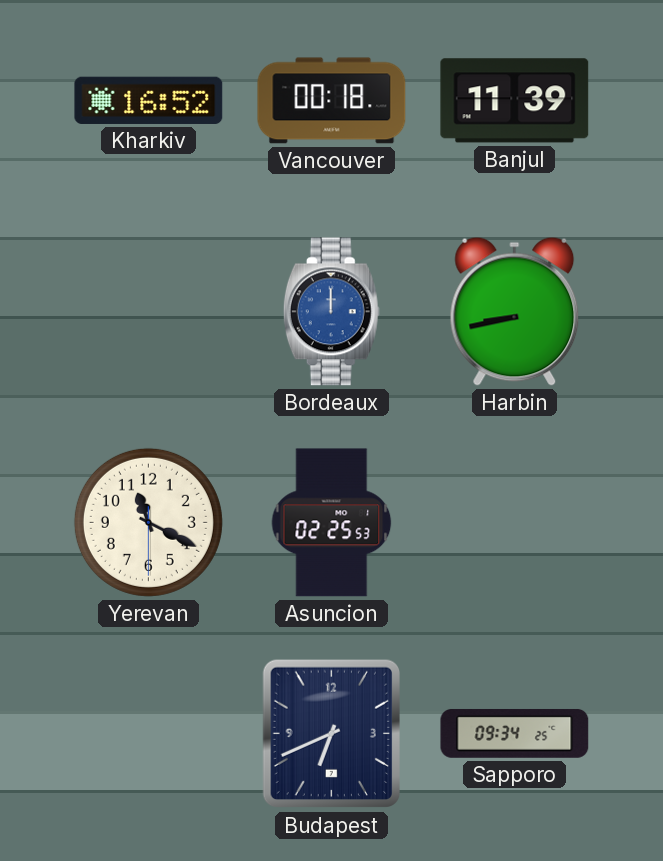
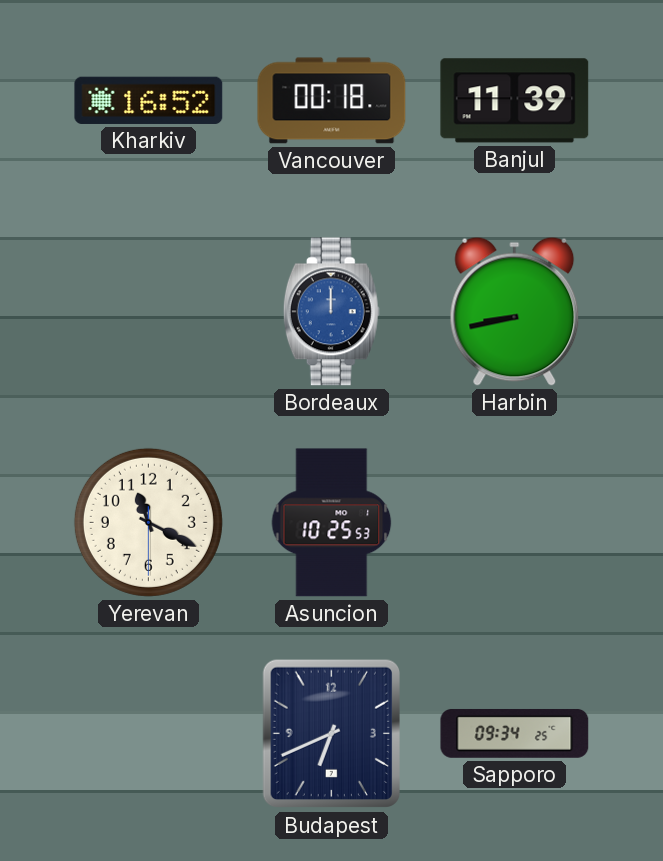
Asuncion: 02:25 -> 10:25
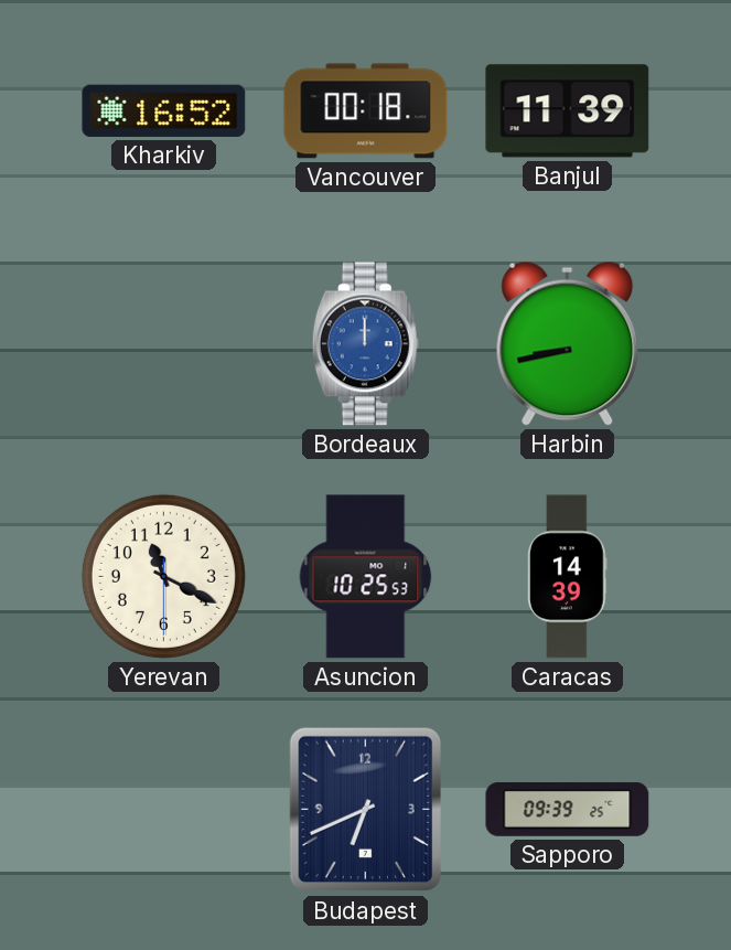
Caracas: none -> 14:39
Sapporo: 09:34 -> 09:39
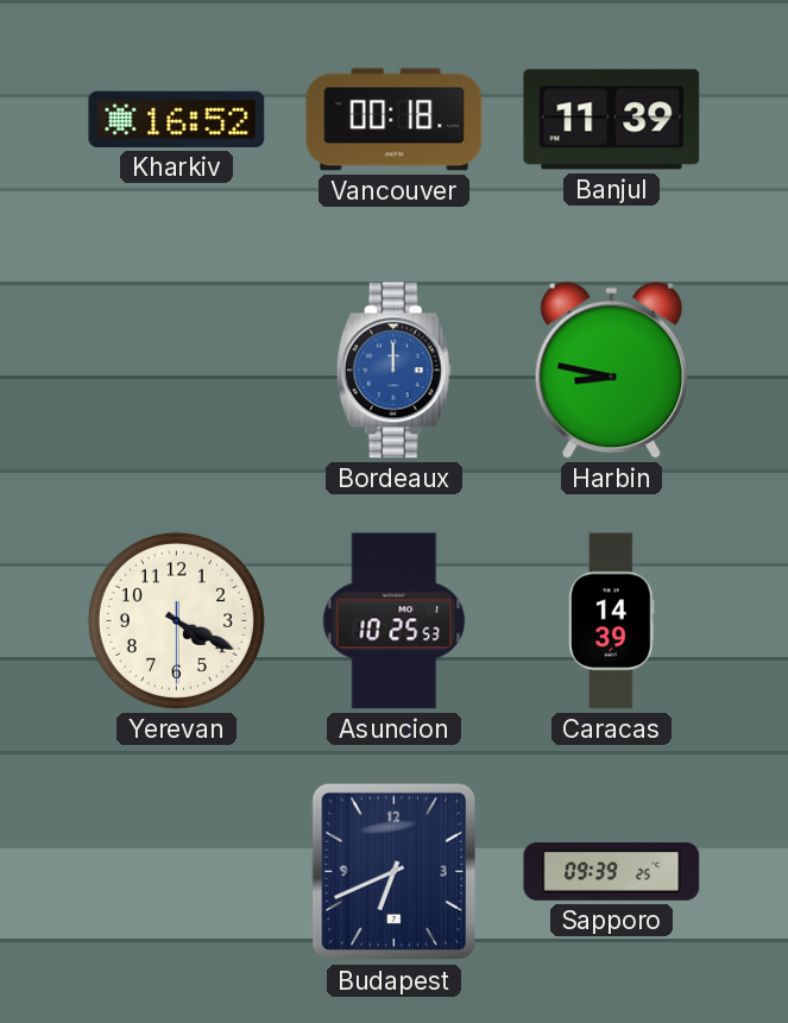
Harbin: 8:43 -> 8:47
Yerevan: 11:19 -> 4:19
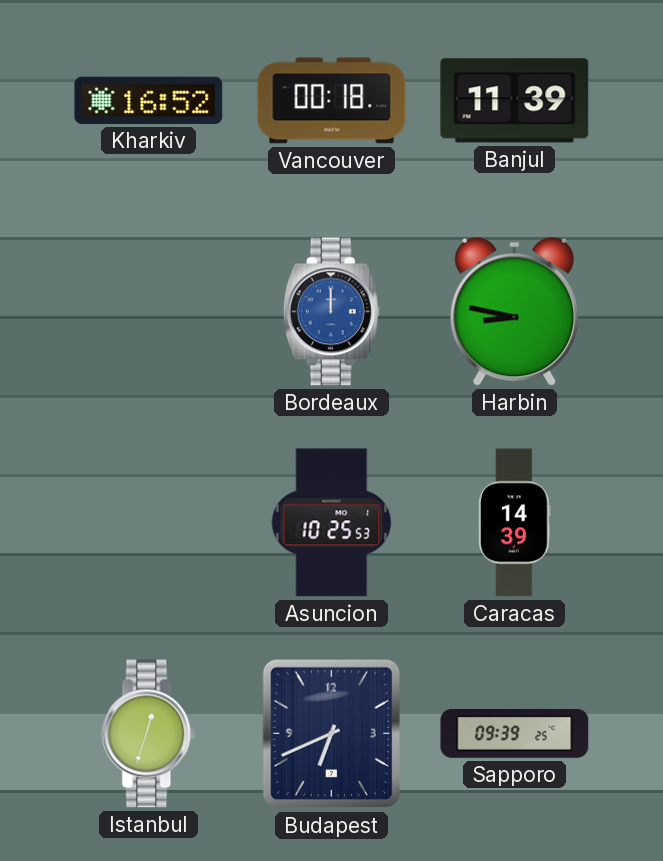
Yerevan: 4:19 -> none
Istanbul: none -> 12:33
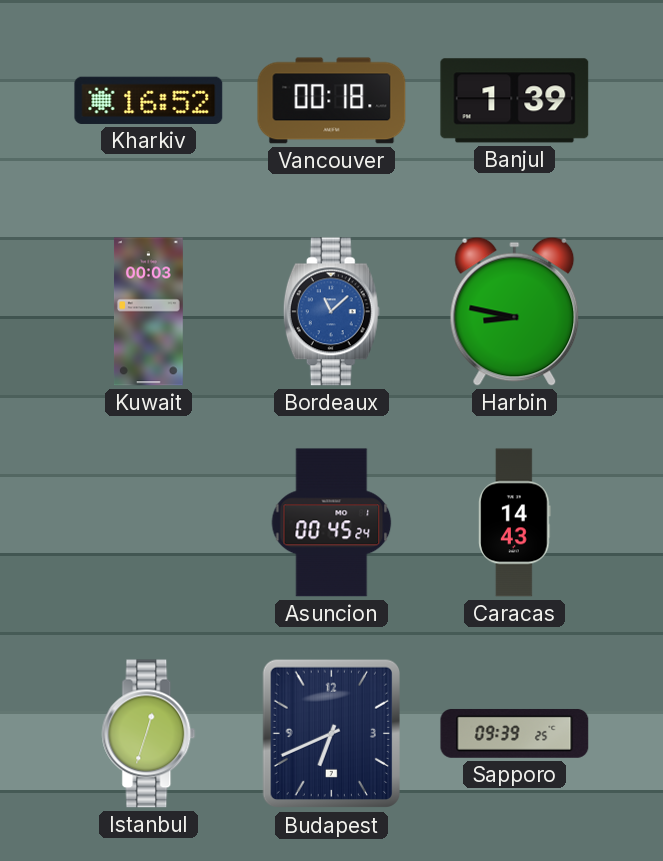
Banjul: 11:39 -> 1:39
Kuwait: none -> 00:03
Bordeaux: 12:00 -> 11:08
Asuncion: 10:25 -> 00:45
Caracas: 14:39 -> 14:43
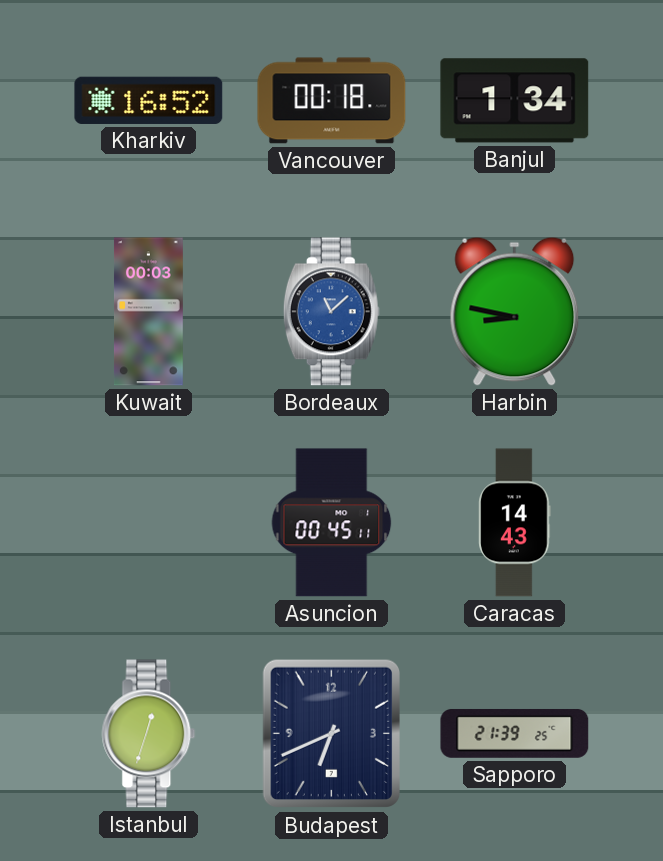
Banjul: 1:39 -> 1:34
Asuncion: 00:45:24 -> 00:45:11
Sapporo: 09:39 -> 21:39
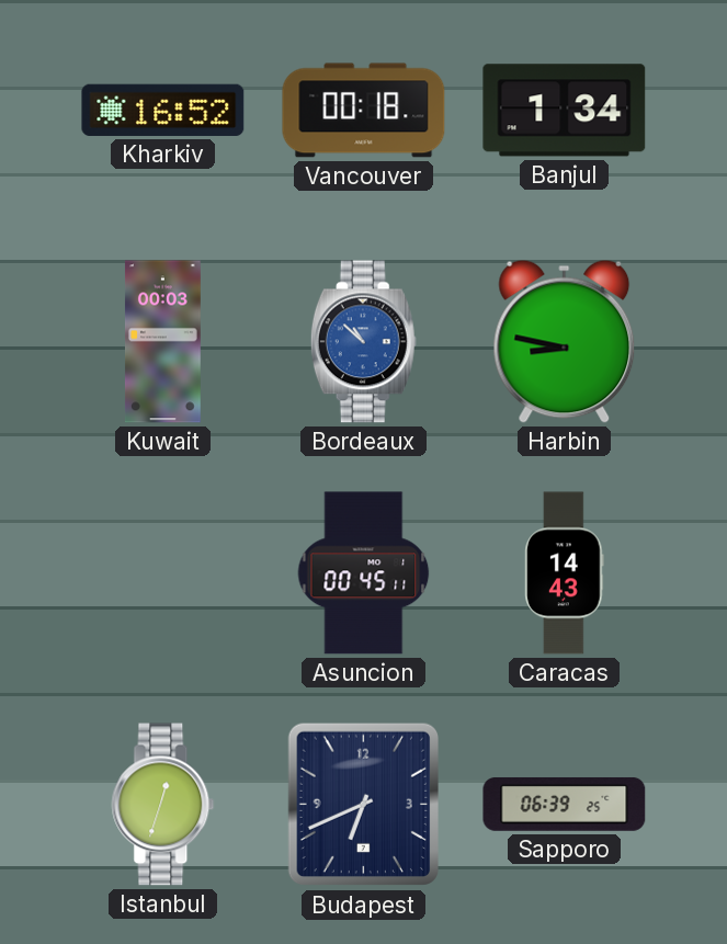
Bordeaux: 11:08 -> 10:52
Sapporo: 21:39 -> 06:39
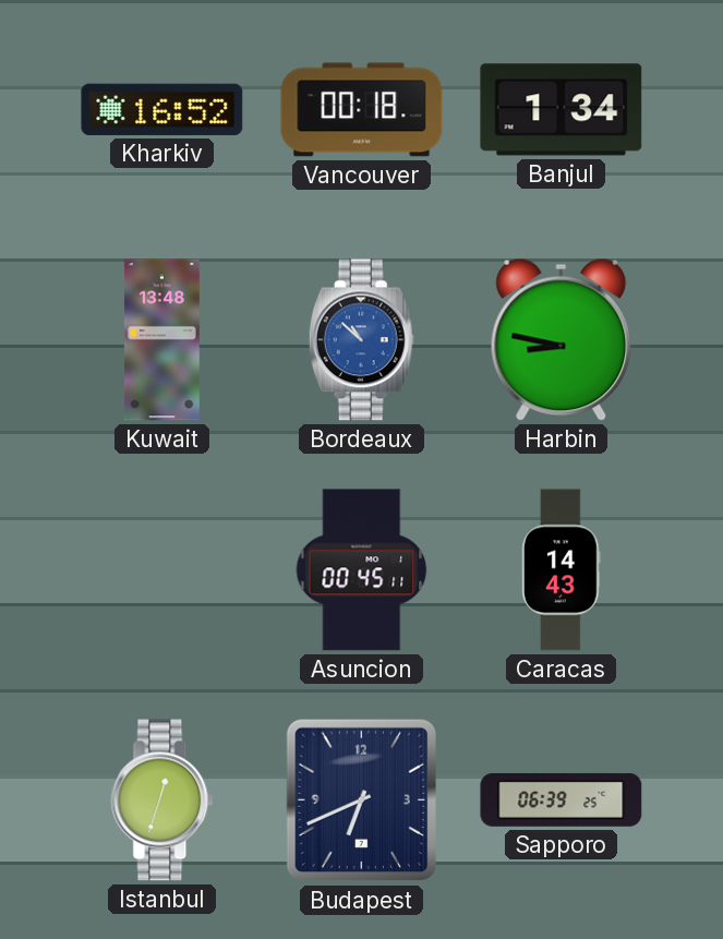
Kuwait: 00:03 -> 13:48
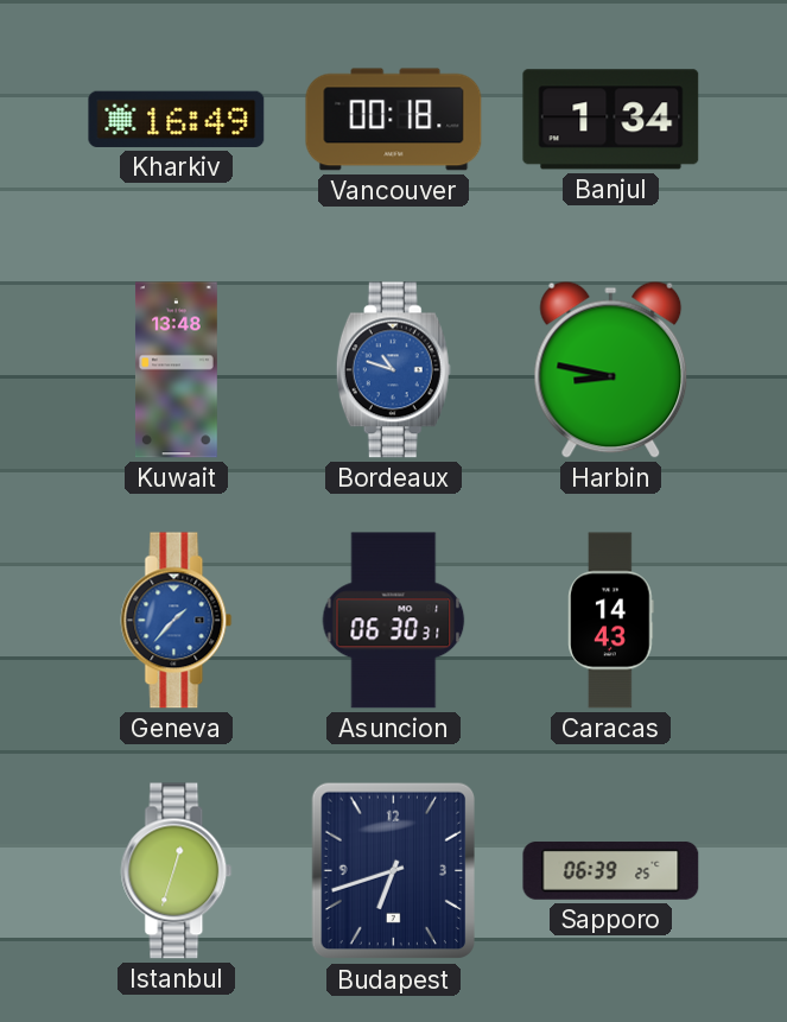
Kharkiv: 16:52 -> 16:49
Bordeaux: 10:52 -> 10:48
Geneva: none -> 1:37
Asuncion: 00:45 -> 06:30
Budapest: 6:41 -> 6:42
